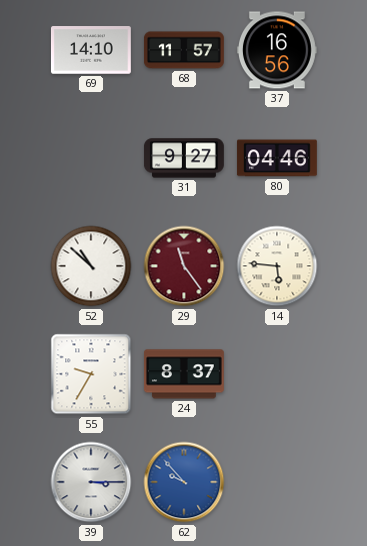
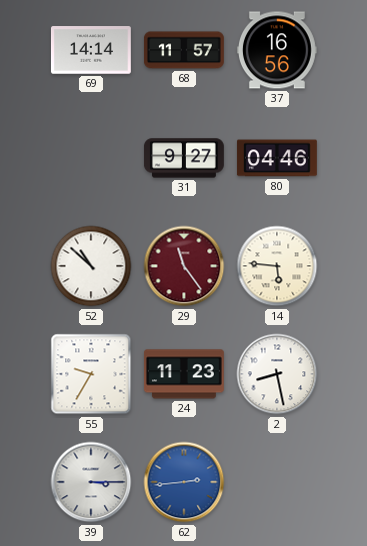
69: 14:10 -> 14:14
24: 8:37 -> 11:23
2: none -> 8:28
62: 9:53 -> 2:44
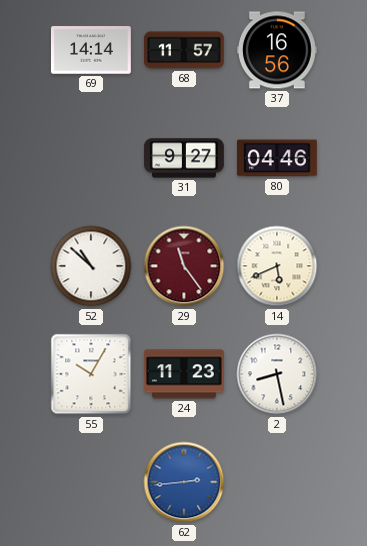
14: 5:46 -> 5:41
55: 9:35 -> 10:05
39: 3:15 -> none
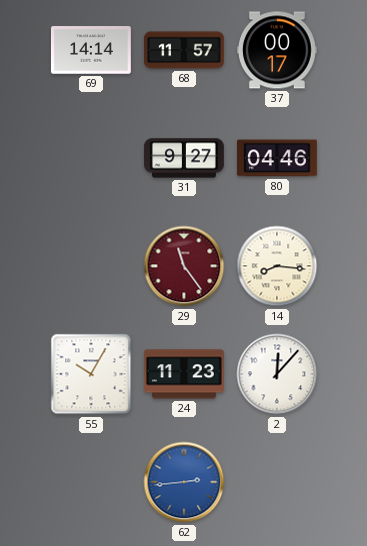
37: 16:56 -> 00:17
52: 10:52 -> none
14: 5:41 -> 8:16
2: 8:28 -> 12:07
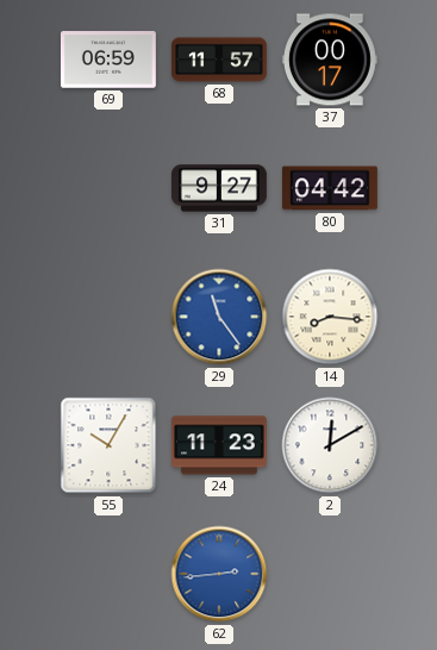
69: 14:14 -> 06:59
80: 04:46 -> 04:42
29 dial: burgundy -> blue
2: 12:07 -> 12:10
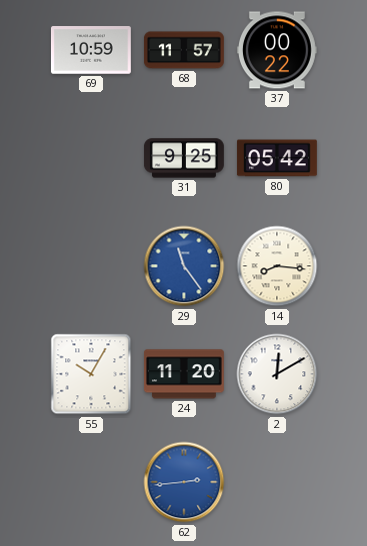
69: 06:59 -> 10:59
37: 00:17 -> 00:22
31: 9:27 -> 9:25
80: 04:42 -> 05:42
24: 11:23 -> 11:20
